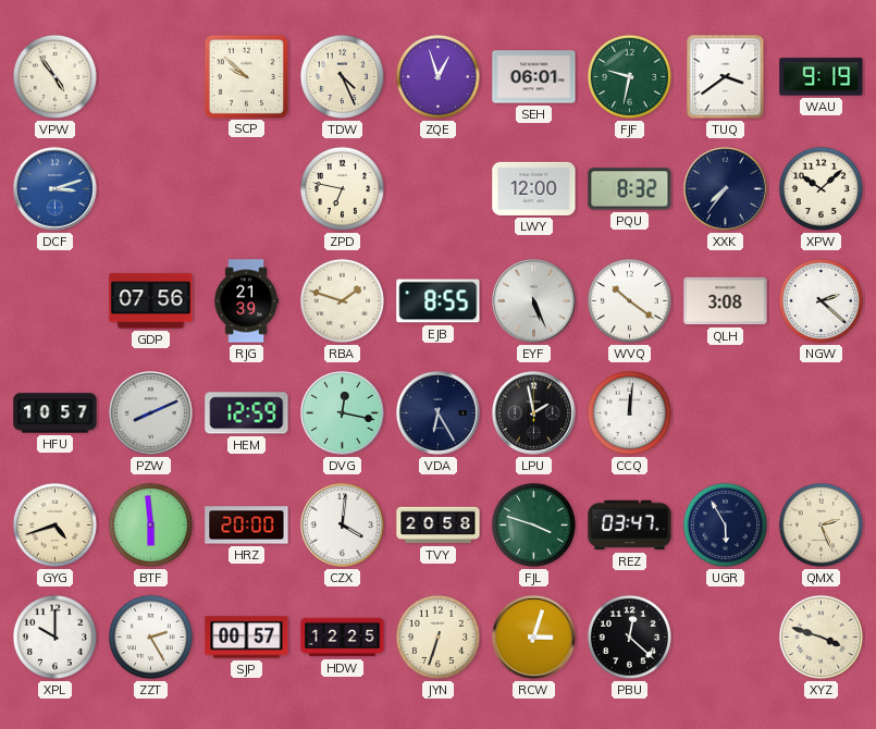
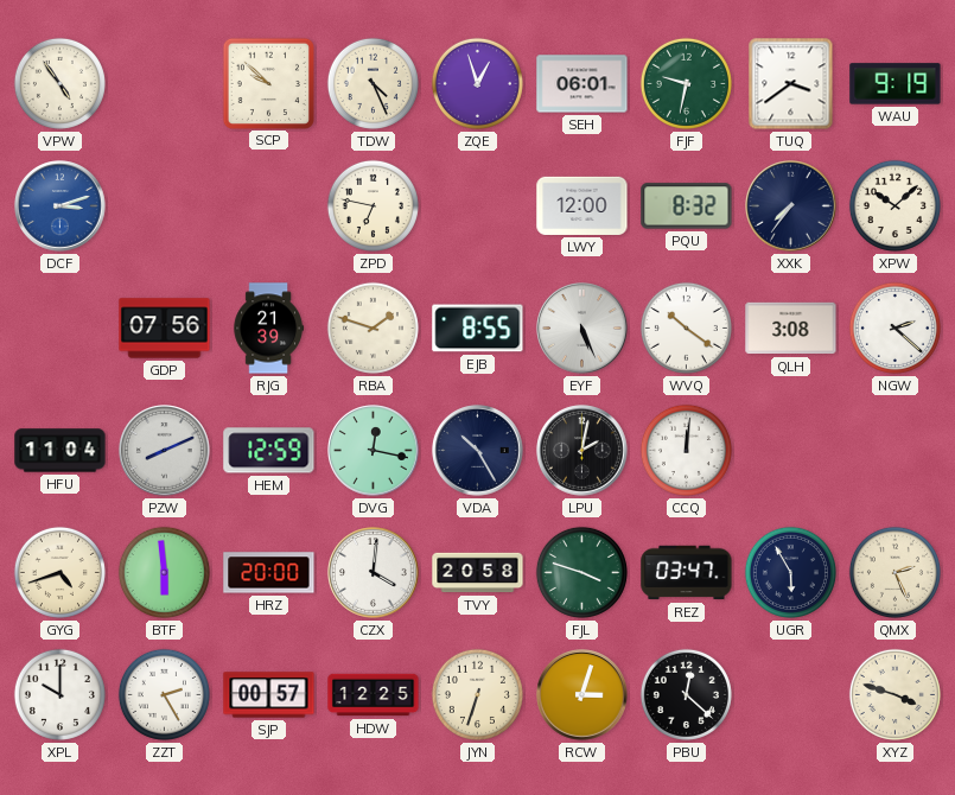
HFU: 10:57 -> 11:04
VDA: 6:25 -> 10:25
LPU: 1:58 -> 2:02
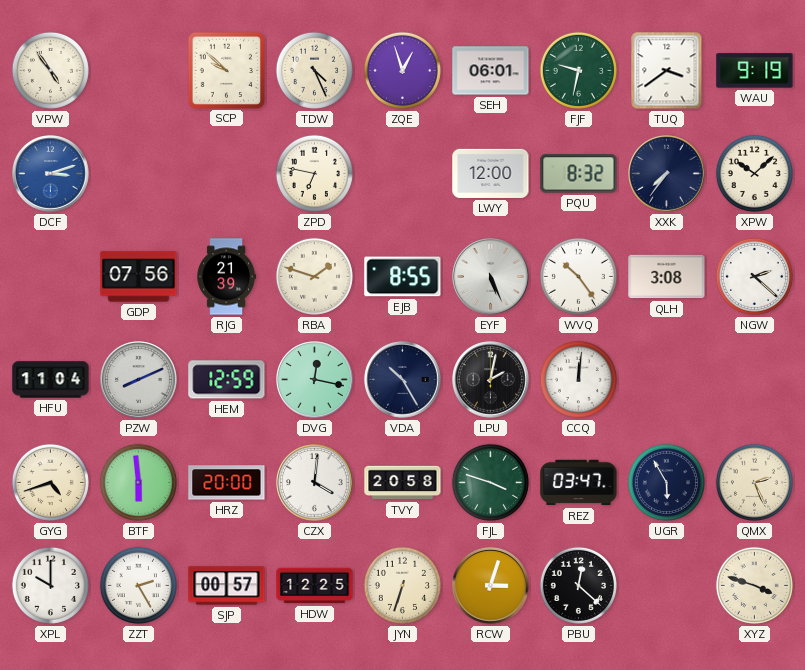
WVQ: 10:21 -> 10:24
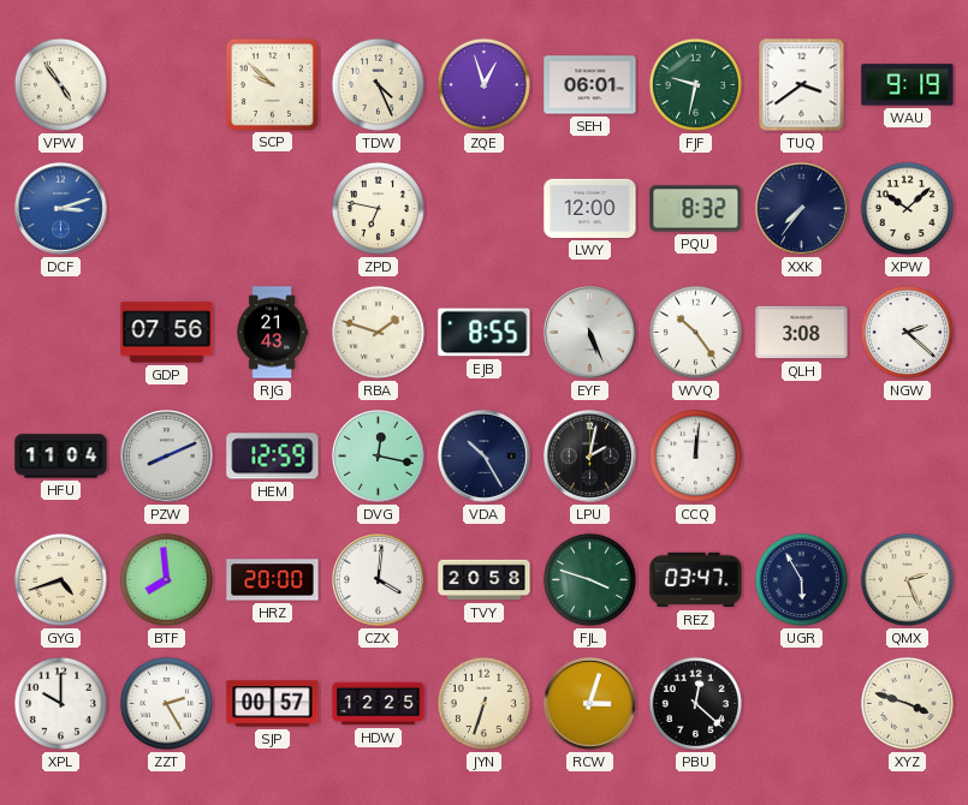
RJG: 21:39 -> 21:43
BTF: 5:59 -> 7:59
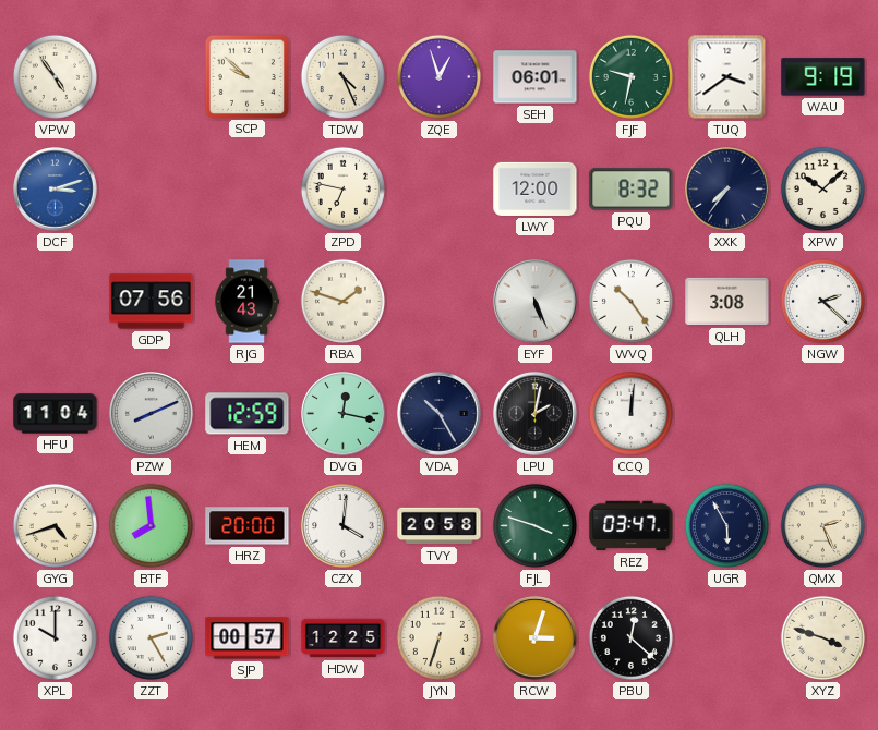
EJB: 8:55 -> none
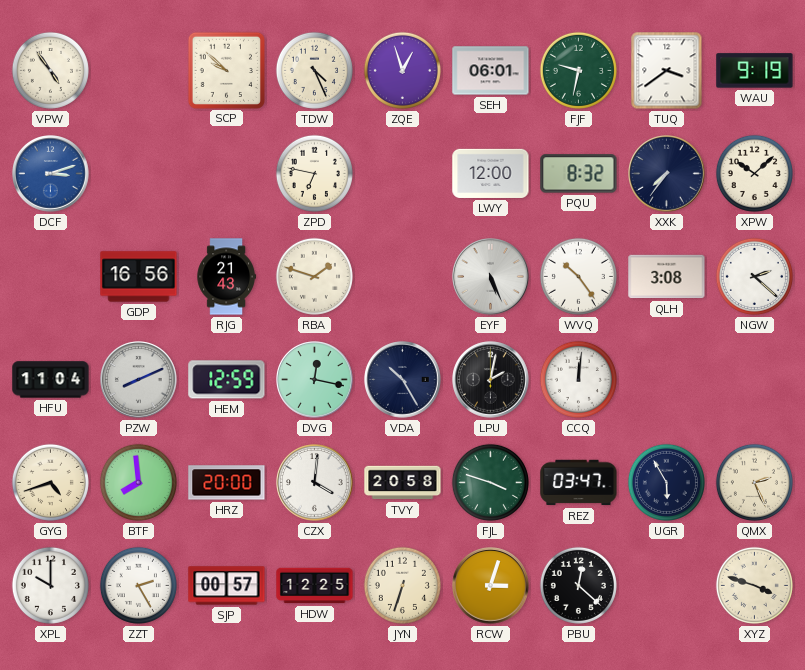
GDP: 07:56 -> 16:56
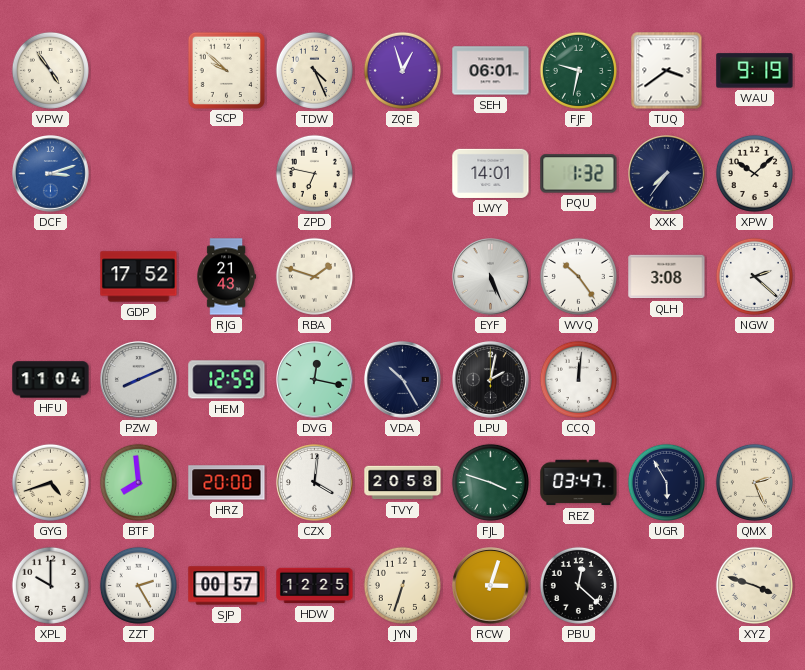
LWY: 12:00 -> 14:01
PQU: 8:32 -> 1:32
GDP: 16:56 -> 17:52
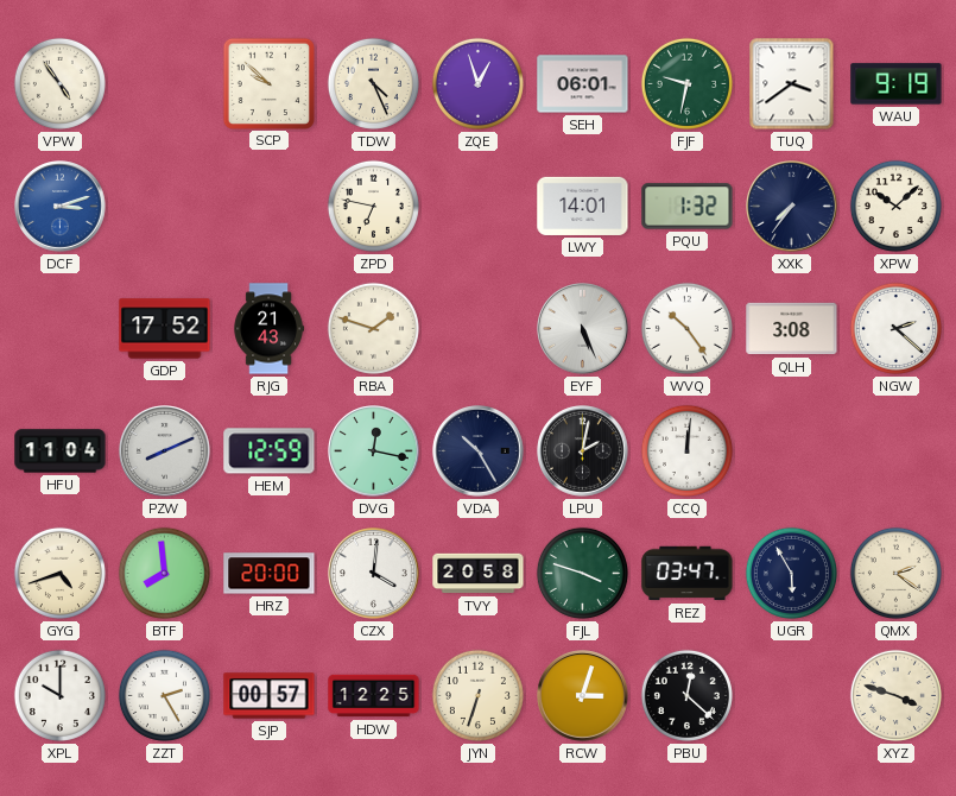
QMX: 2:26 -> 2:21
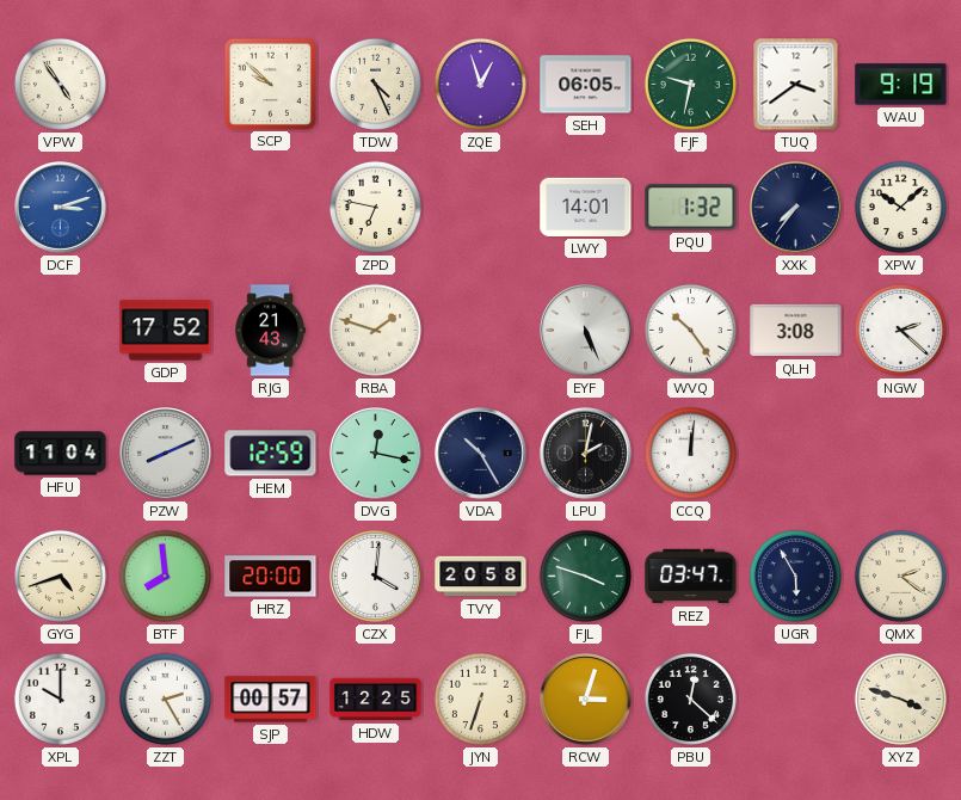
SEH: 06:01 -> 06:05
